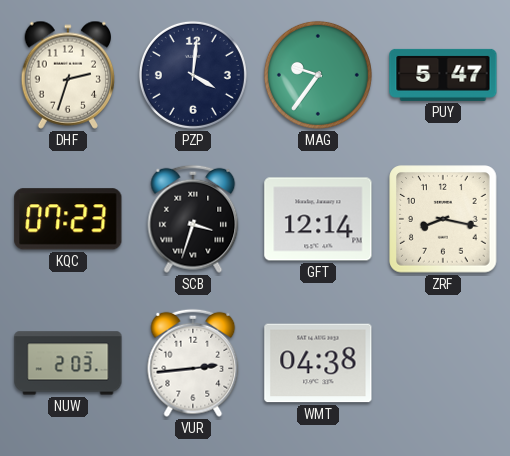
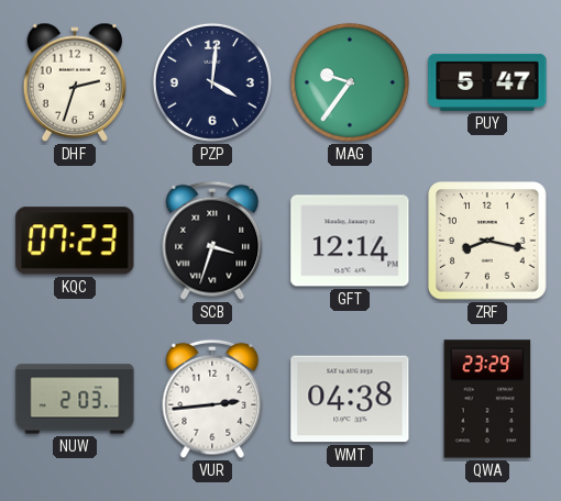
QWA: none -> 23:29
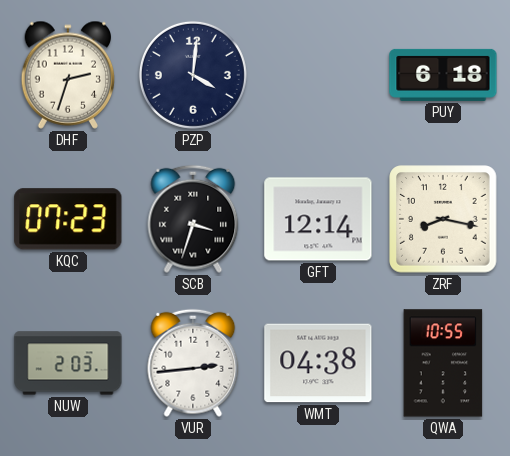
MAG: 9:36 -> none
PUY: 5:47 -> 6:18
QWA: 23:29 -> 10:55
